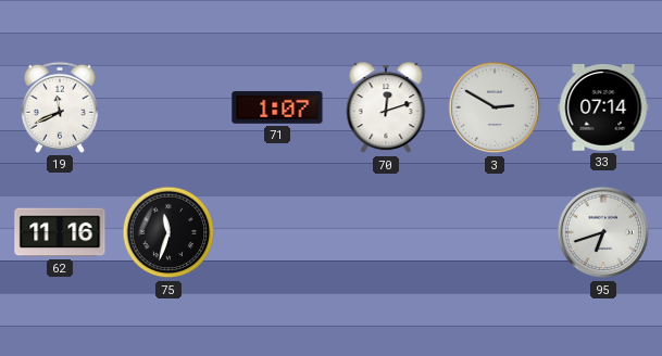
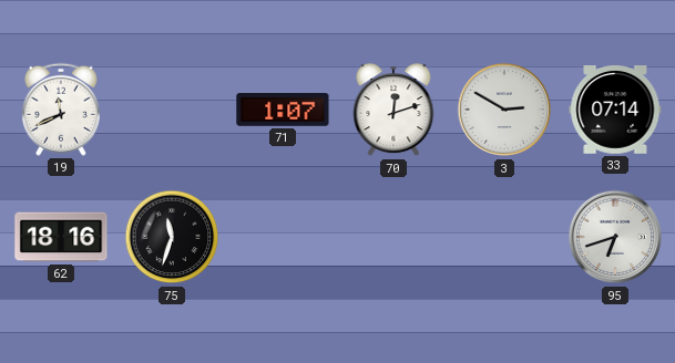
62: 11:16 -> 18:16
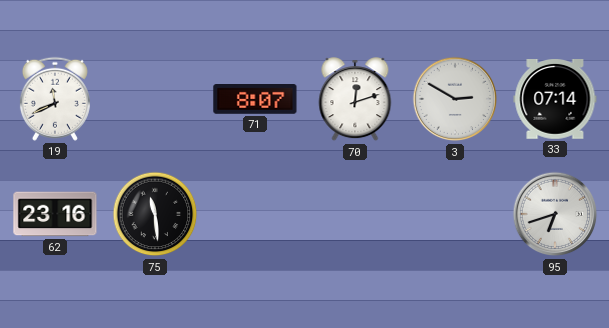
71: 1:07 -> 8:07
62: 18:16 -> 23:16
75: 11:33 -> 11:29
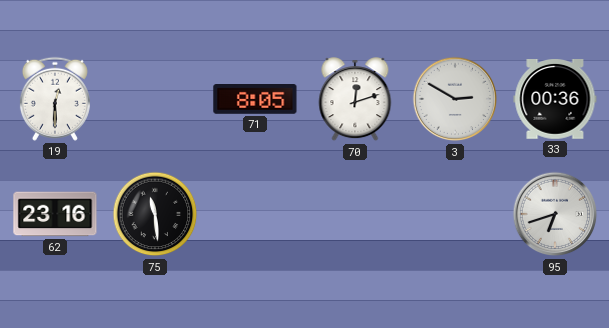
19: 11:41 -> 12:30
71: 8:07 -> 8:05
33: 07:14 -> 00:36
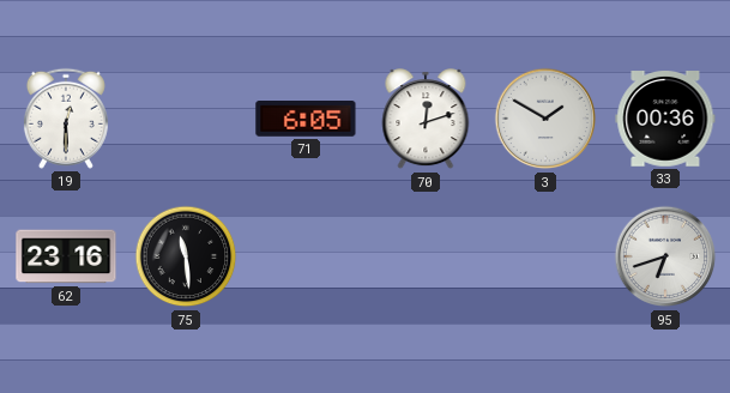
71: 8:05 -> 6:05
3: 2:50 -> 1:50
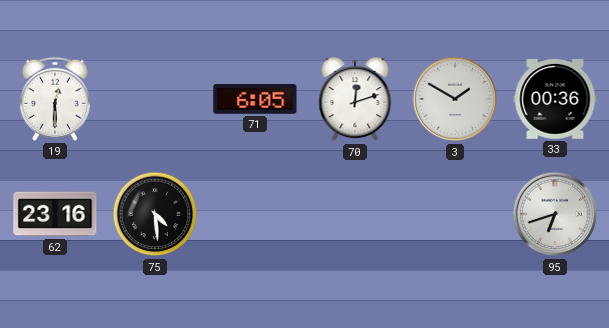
75: 11:29 -> 4:29
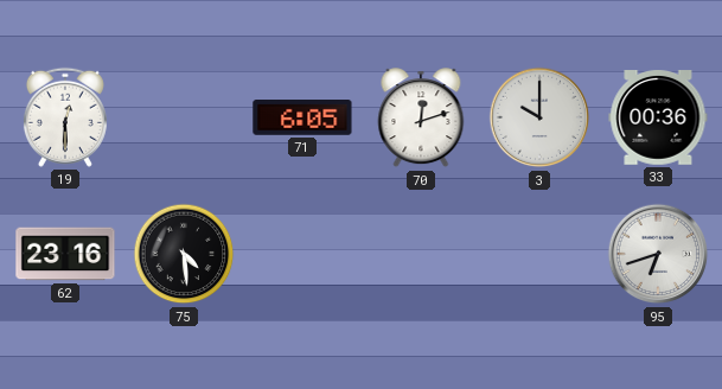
3: 1:50 -> 10:00
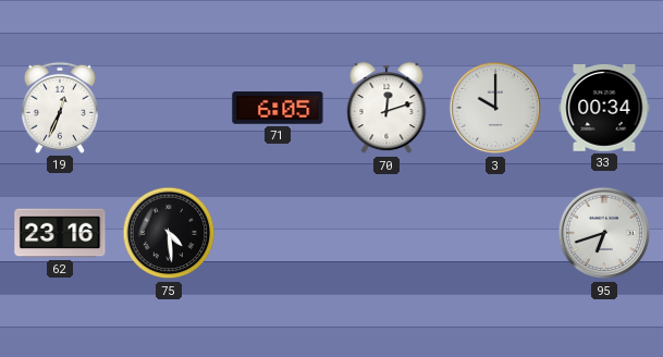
19: 12:30 -> 12:34
33: 00:36 -> 00:34
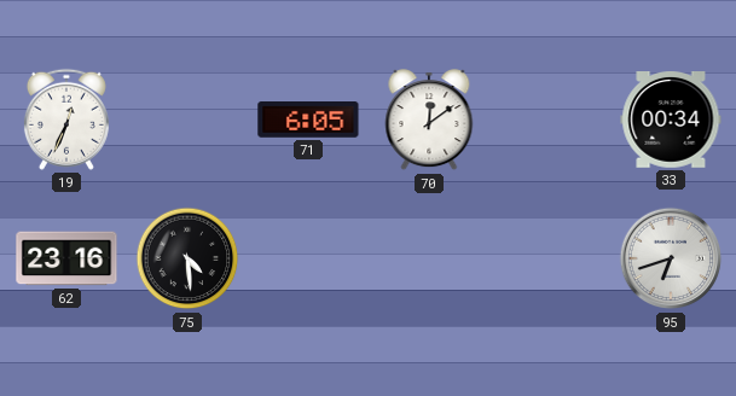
70: 12:12 -> 12:09
3: 10:00 -> none
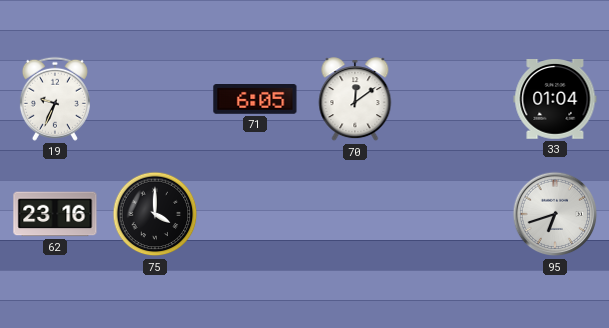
19: 12:34 -> 9:34
33: 00:34 -> 01:04
75: 4:29 -> 4:00
